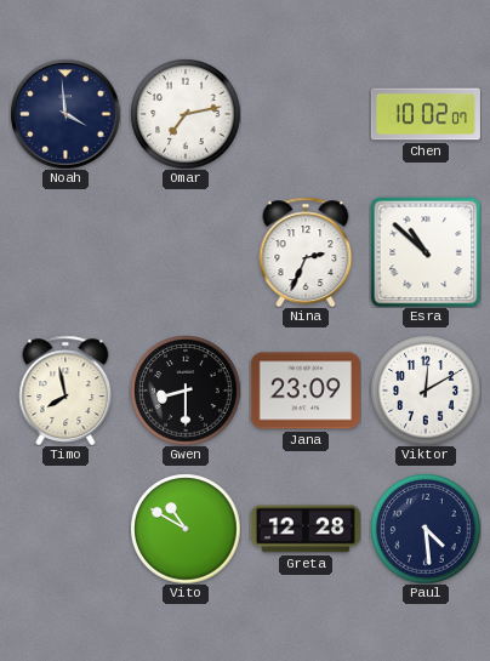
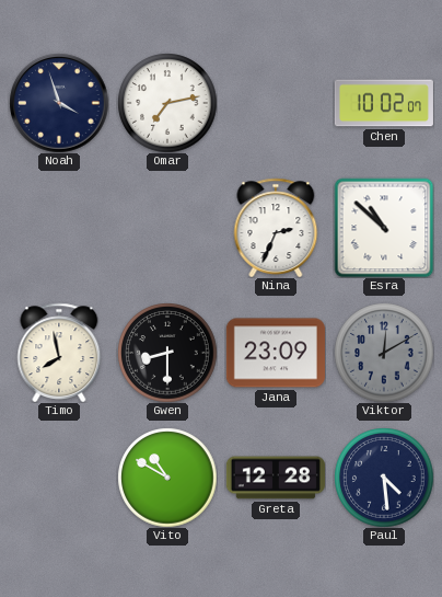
Noah: 3:59 -> 3:57
Viktor dial: white -> grey
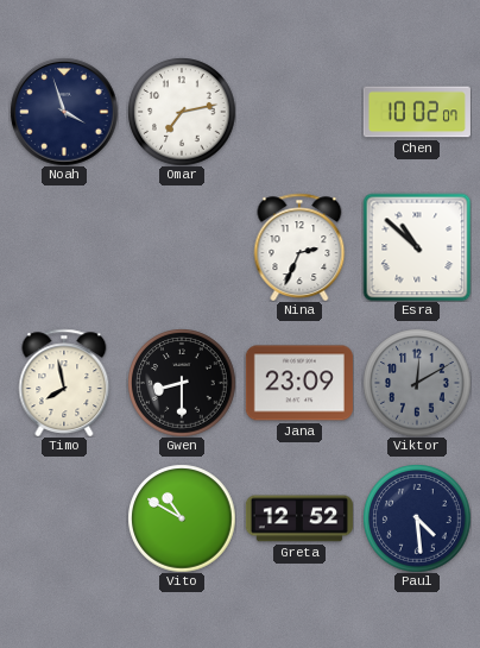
Greta: 12:28 -> 12:52
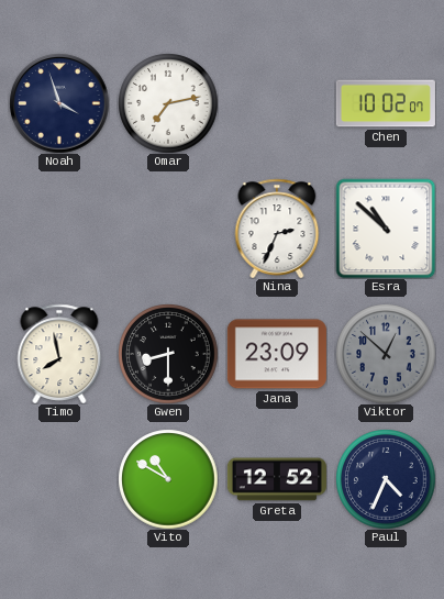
Viktor: 12:10 -> 12:52
Paul: 4:29 -> 4:34
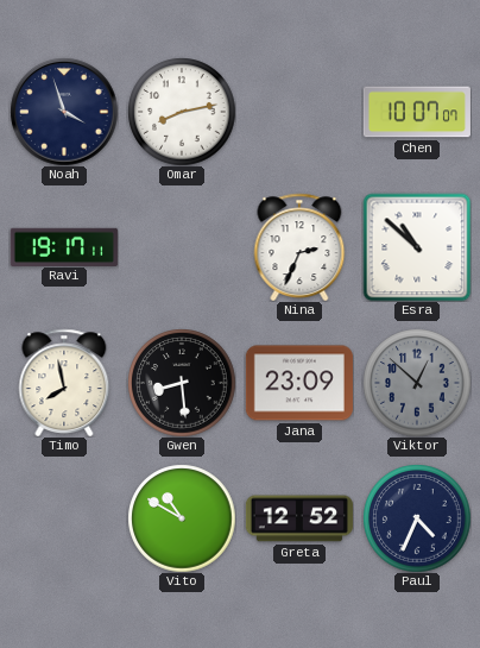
Omar: 7:13 -> 8:13
Chen: 10:02 -> 10:07
Ravi: none -> 19:17
Gwen: 8:30 -> 8:29
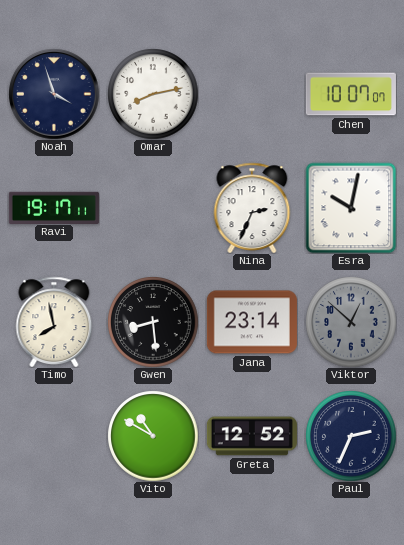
Esra: 10:52 -> 10:02
Jana: 23:09 -> 23:14
Paul: 4:34 -> 2:34
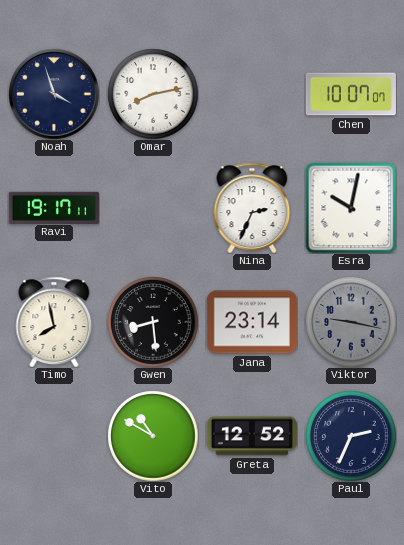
Viktor: 12:52 -> 9:17
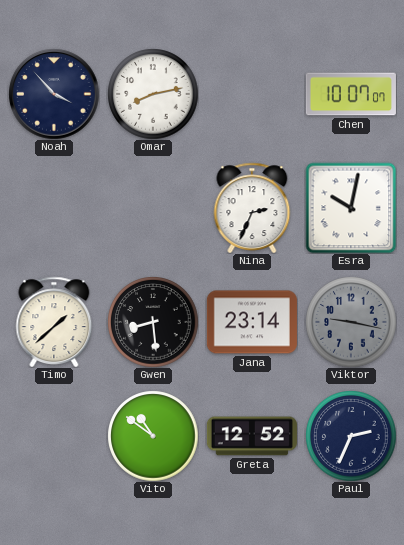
Noah: 3:57 -> 3:53
Ravi: 19:17 -> none
Timo: 7:58 -> 1:38
Vito: 10:50 -> 10:51
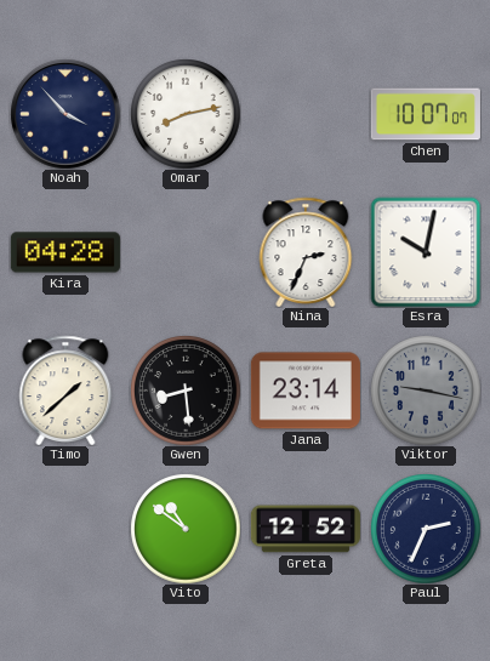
Kira: none -> 04:28
